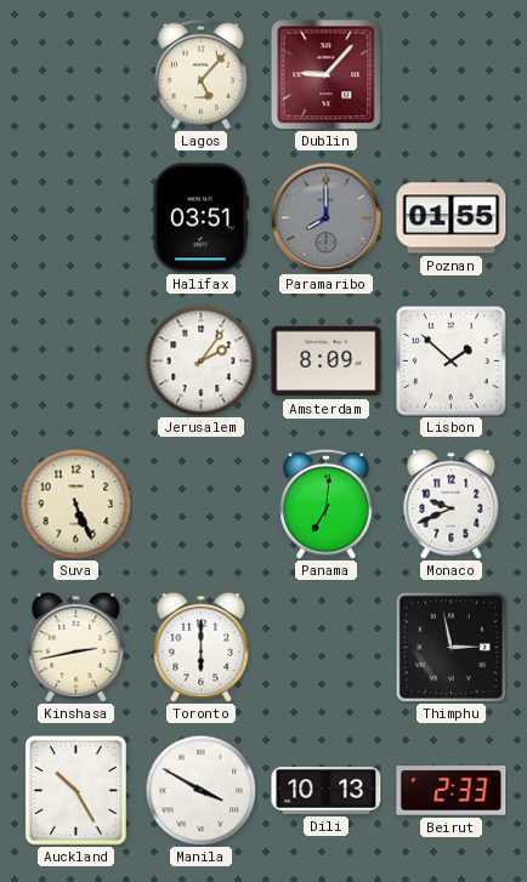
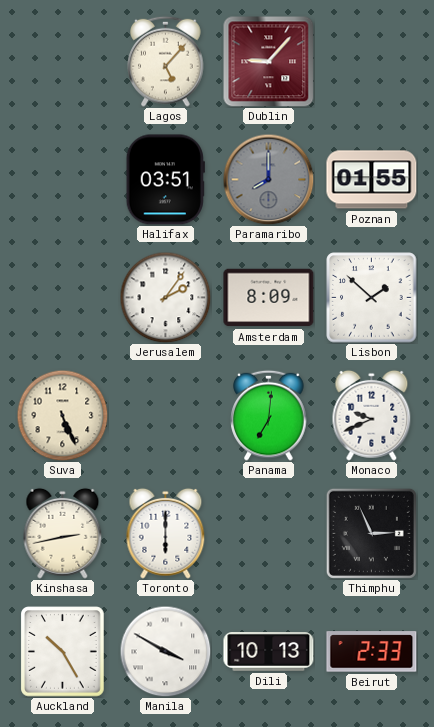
Thimphu: 2:58 -> 2:56
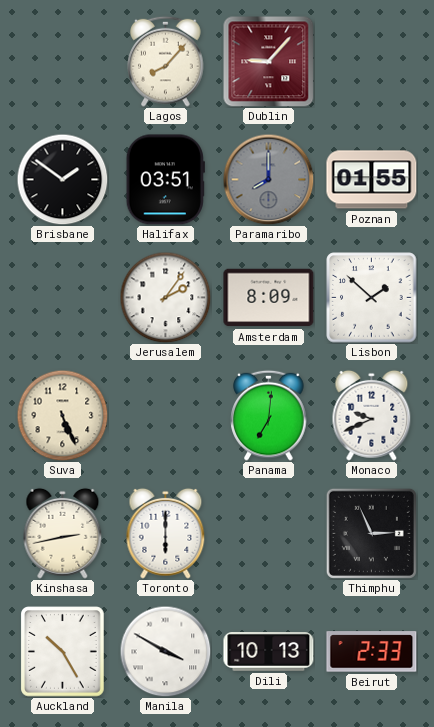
Lagos: 5:07 -> 8:07
Brisbane: none -> 1:51
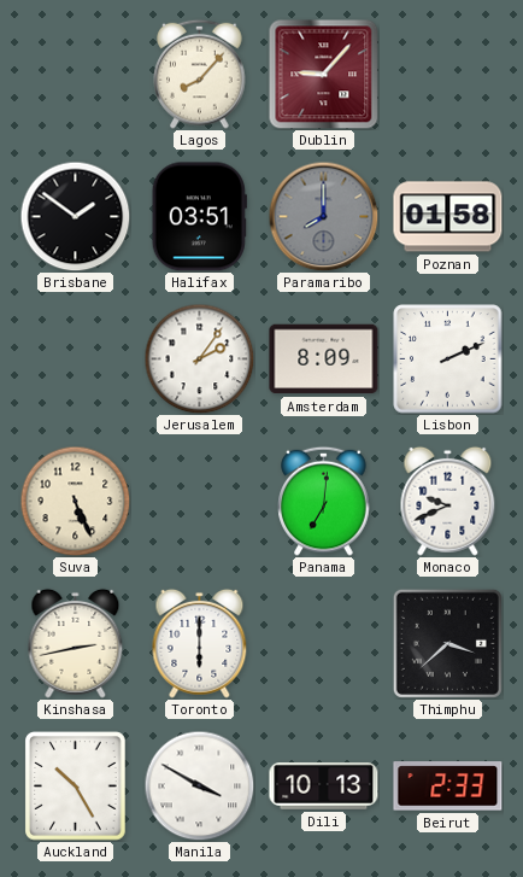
Poznan: 01:55 -> 01:58
Lisbon: 1:52 -> 2:11
Thimphu: 2:56 -> 3:38
